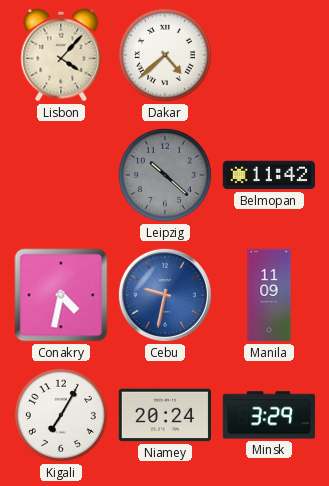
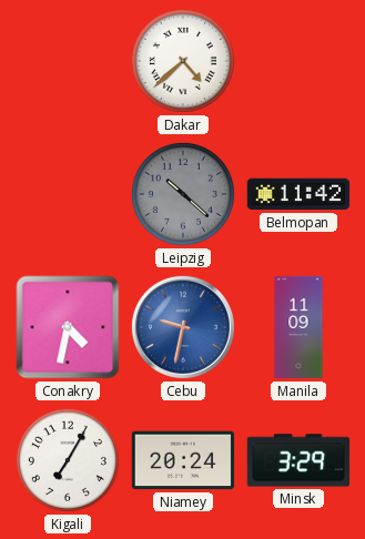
Lisbon: 4:07 -> none
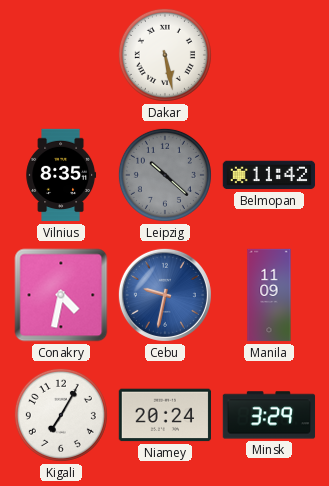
Dakar: 4:38 -> 5:28
Vilnius: none -> 8:35
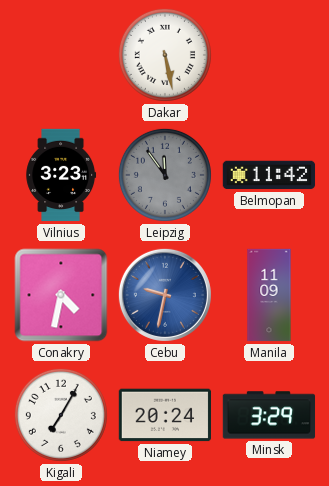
Vilnius: 8:35 -> 3:23
Leipzig: 10:22 -> 11:54
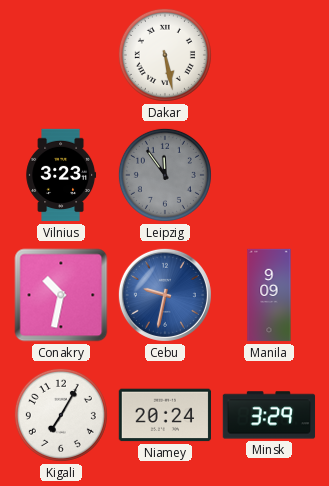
Belmopan: 11:42 -> none
Conakry: 4:32 -> 10:32
Manila: 11:09 -> 9:09
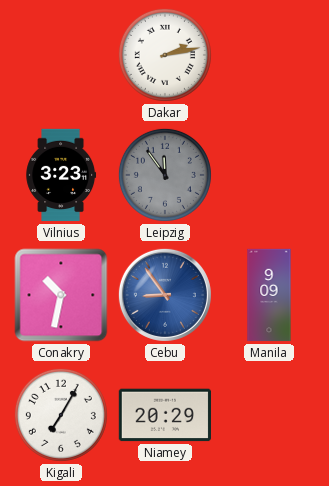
Dakar: 5:28 -> 2:13
Cebu: 9:32 -> 8:54
Niamey: 20:24 -> 20:29
Minsk: 3:29 -> none
